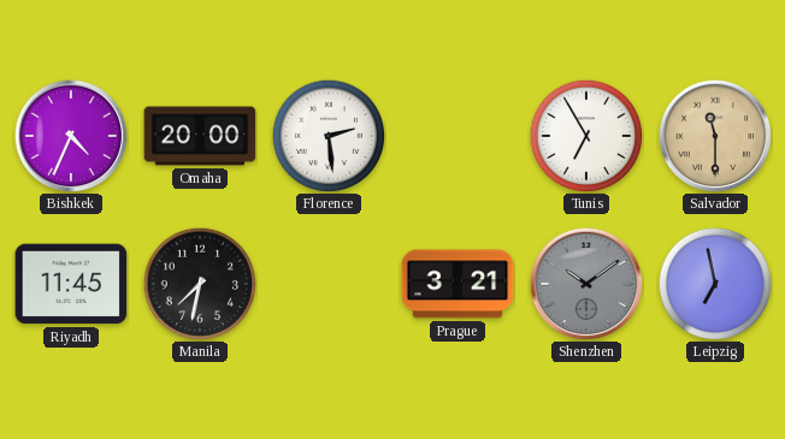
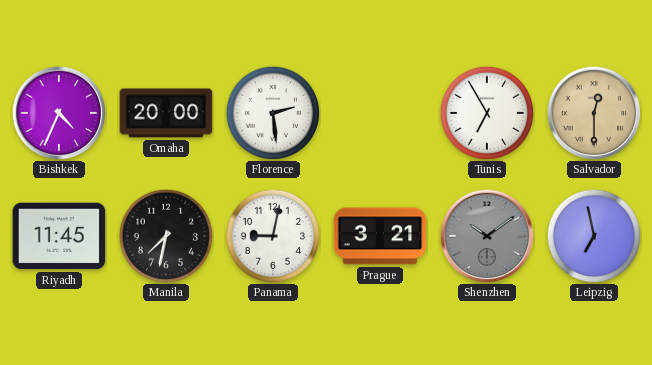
Salvador: 11:30 -> 12:30
Panama: none -> 9:02
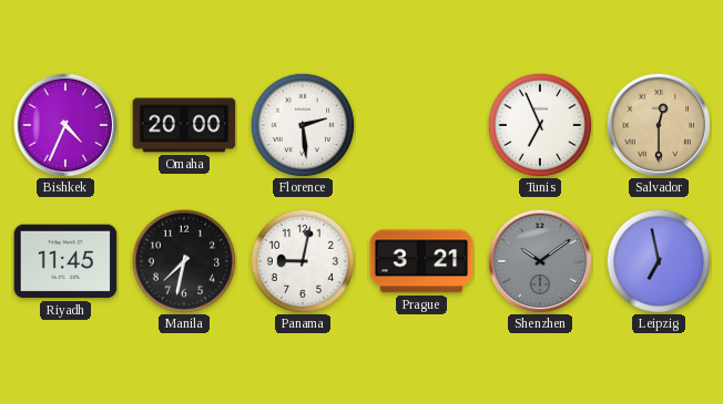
Tunis: 6:55 -> 6:56
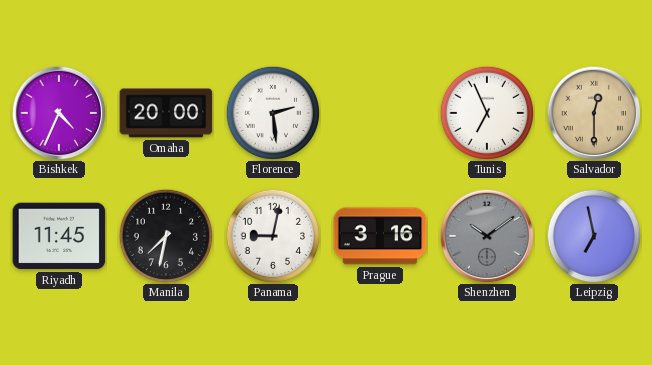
Prague: 3:21 -> 3:16
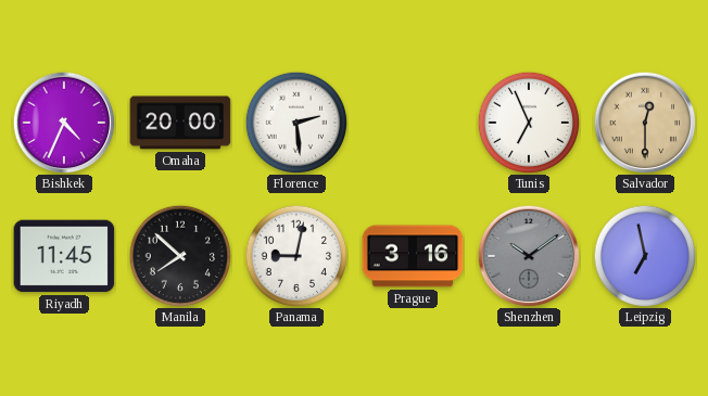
Manila: 7:32 -> 7:52
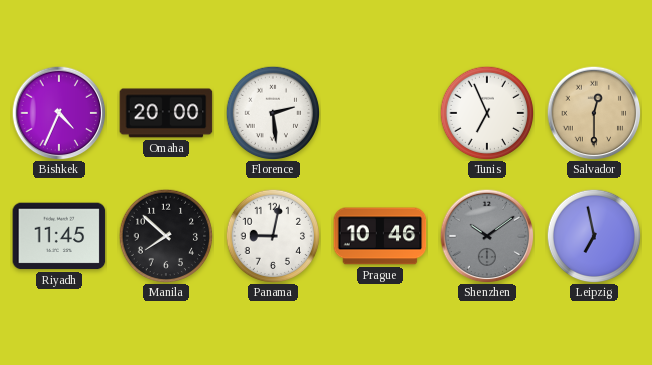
Prague: 3:16 -> 10:46
